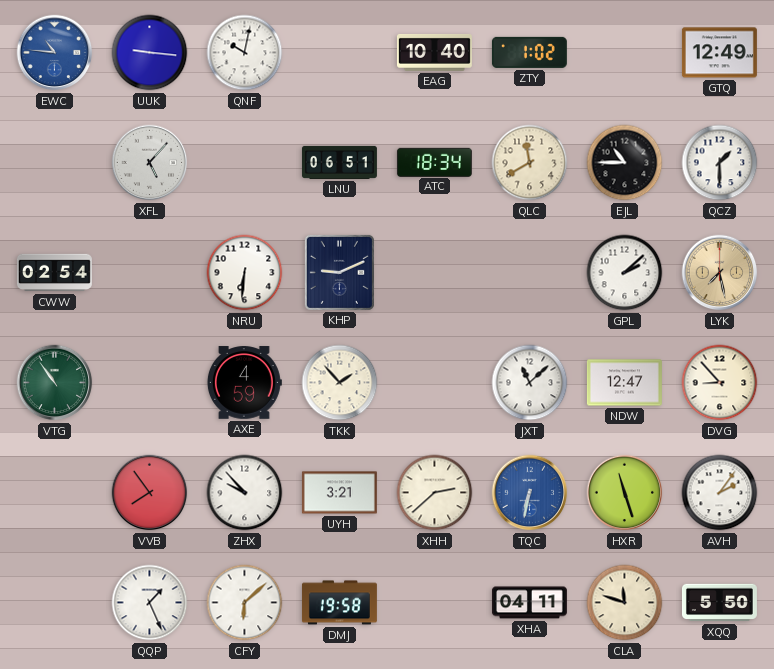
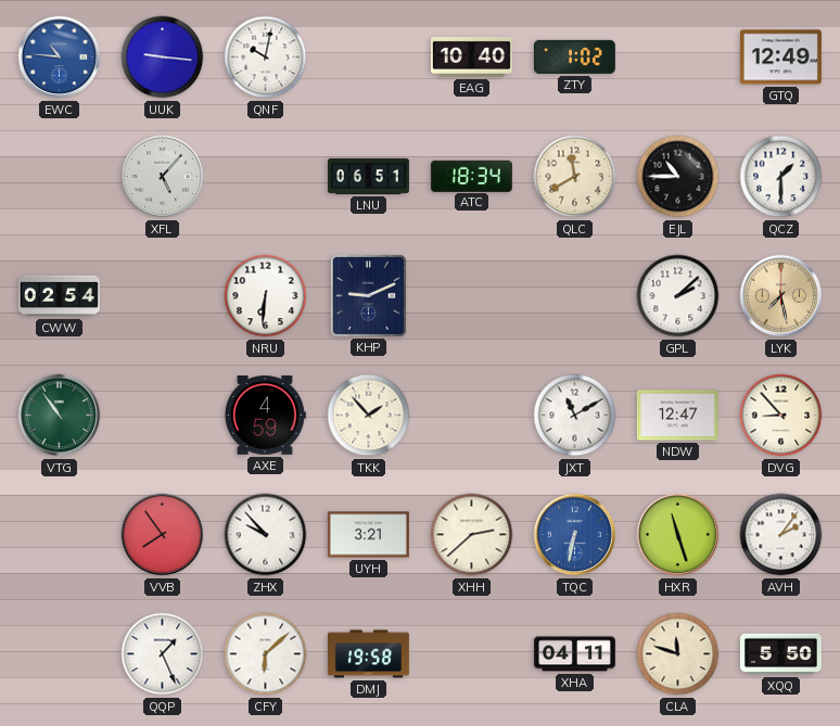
JXT: 11:08 -> 11:10
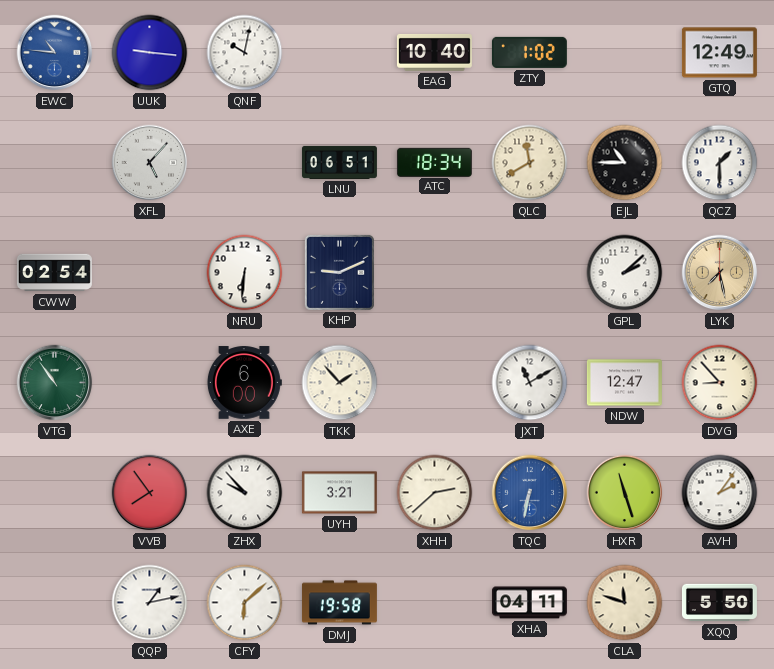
AXE: 4:59 -> 6:00
QQP: 1:26 -> 1:13
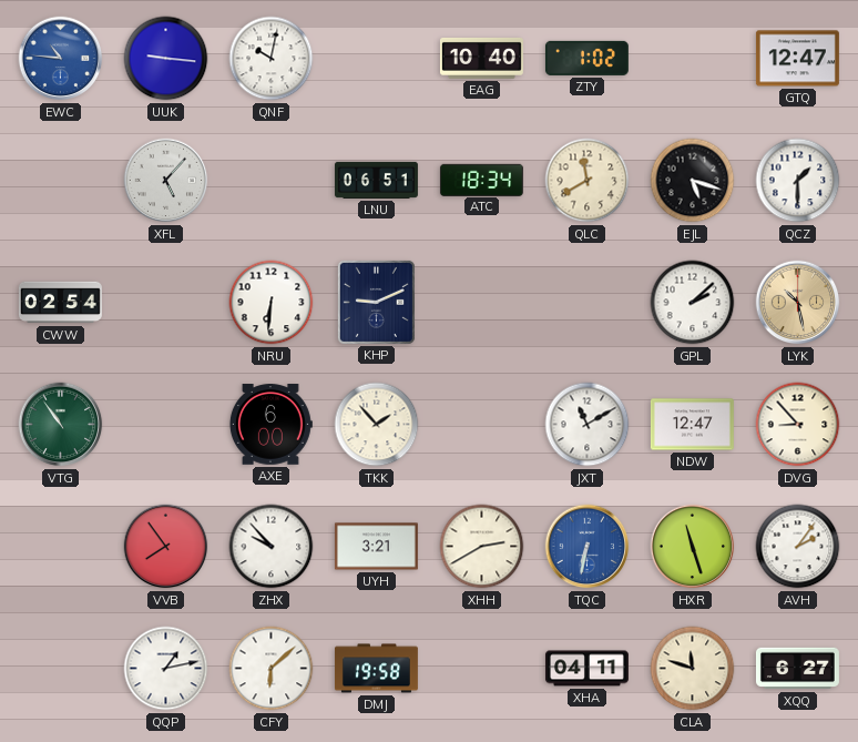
GTQ: 12:49 -> 12:47
EJL: 10:45 -> 5:18
LYK: 7:28 -> 10:28
XHH: 2:38 -> 2:40
XQQ: 5:50 -> 6:27
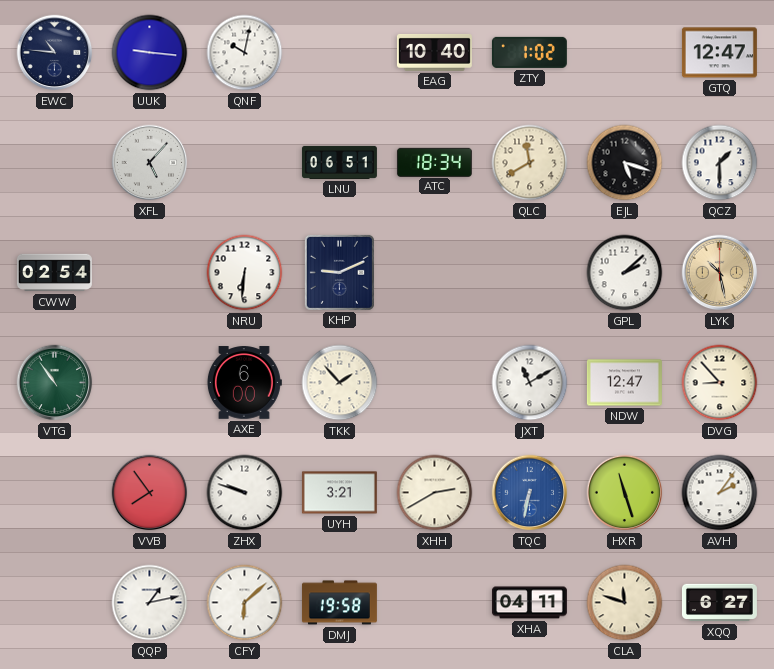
EWC dial: blue -> navy
ZHX: 9:53 -> 9:48
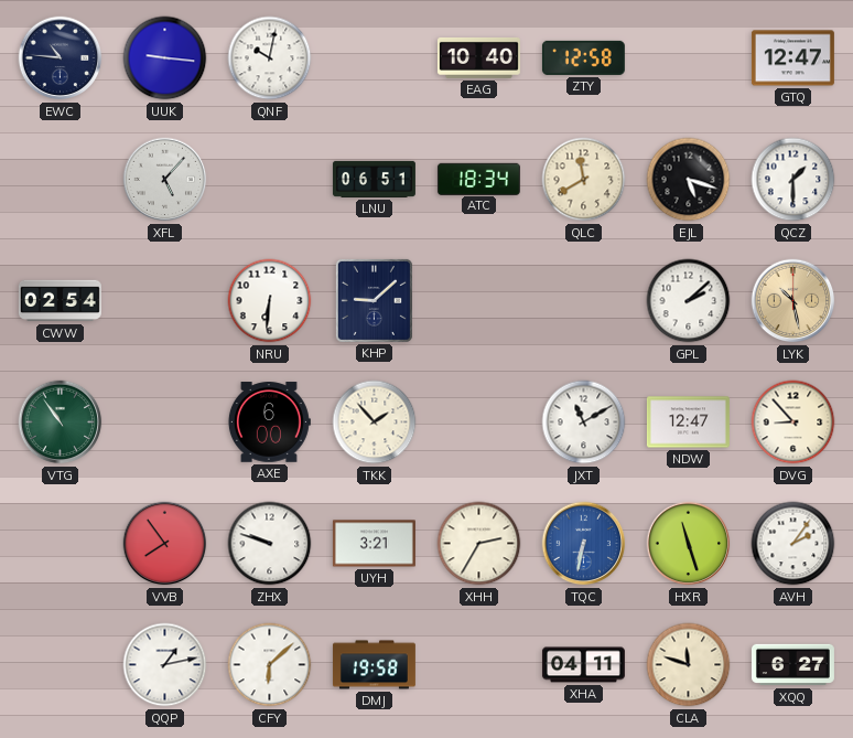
ZTY: 1:02 -> 12:58
KHP: 9:11 -> 9:08
XHH: 2:40 -> 2:35
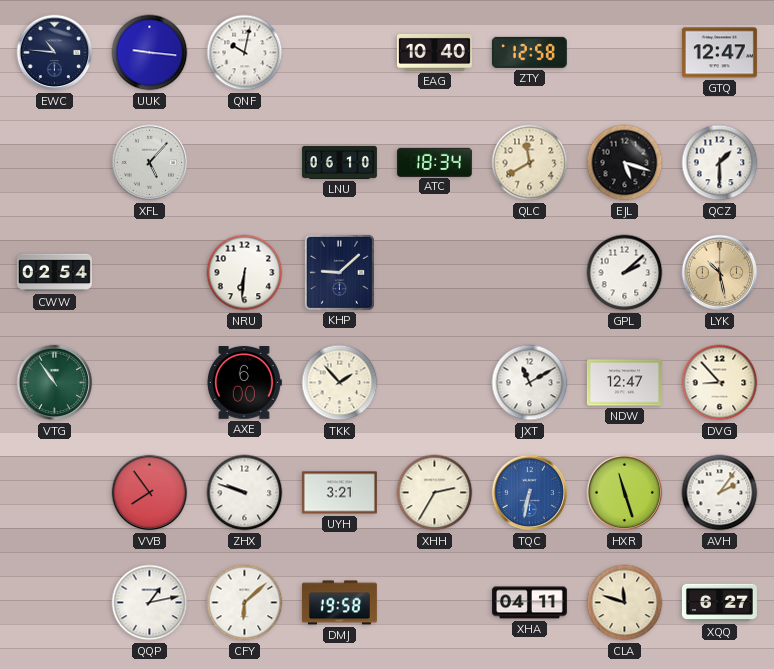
LNU: 06:51 -> 06:10
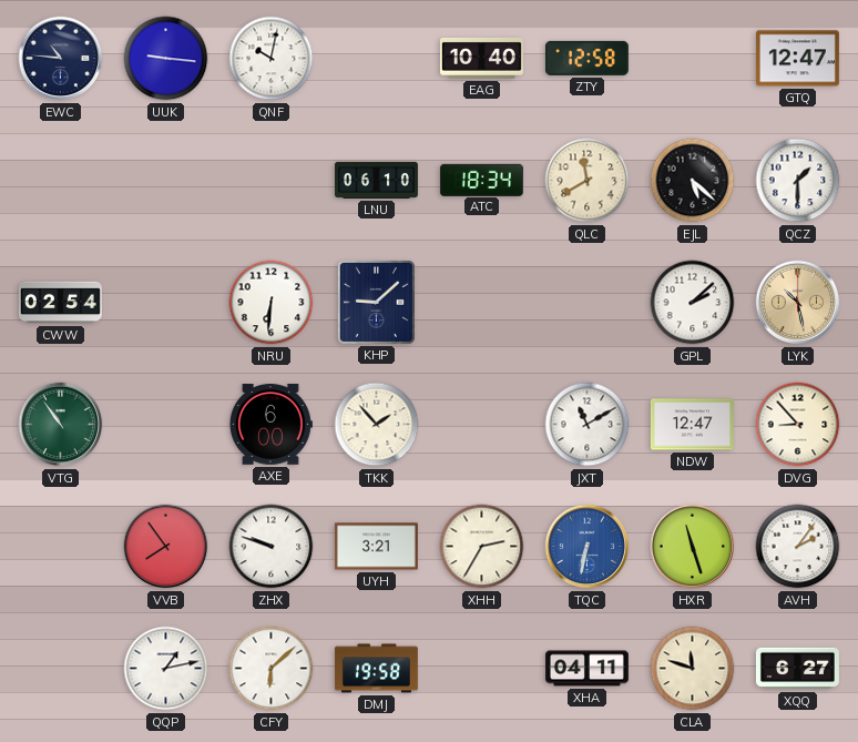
XFL: 5:07 -> none
EJL: 5:18 -> 5:22
